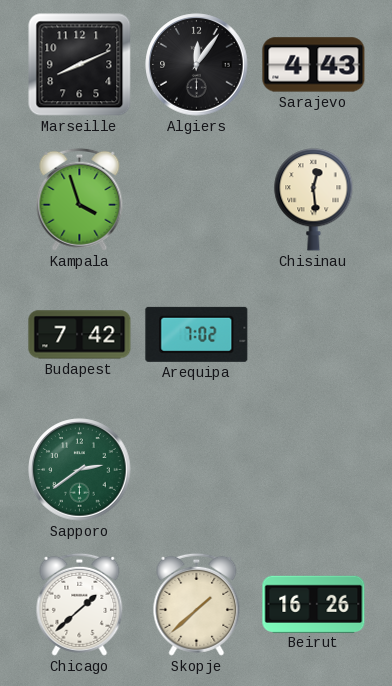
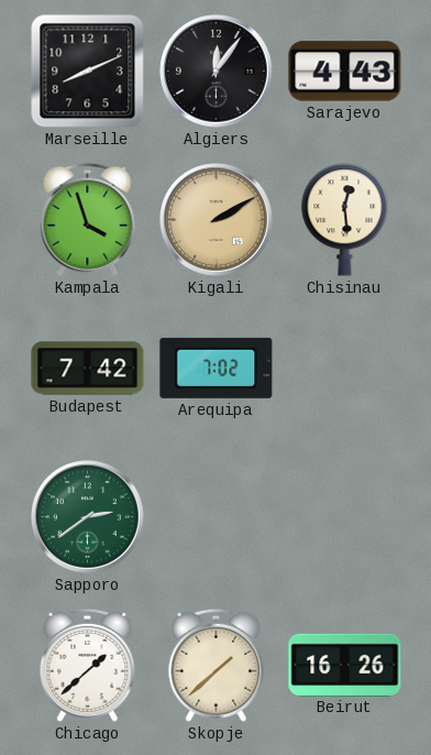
Kigali: none -> 2:10
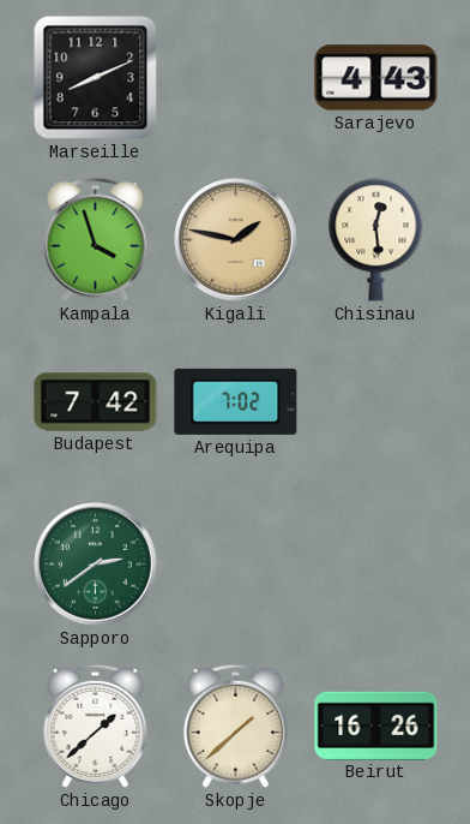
Algiers: 12:06 -> none
Kigali: 2:10 -> 1:47
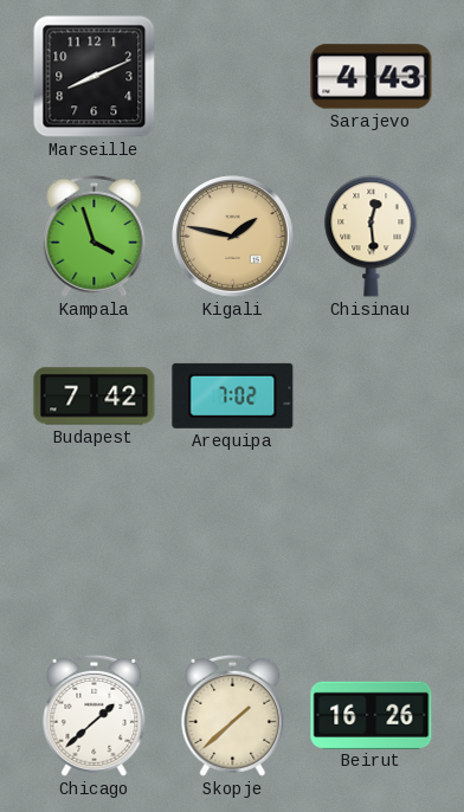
Sapporo: 2:39 -> none
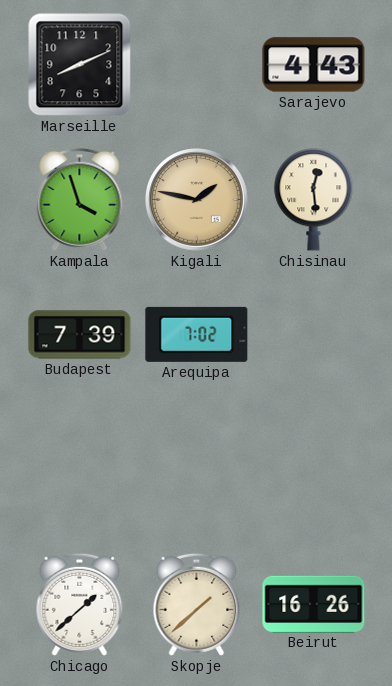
Budapest: 7:42 -> 7:39
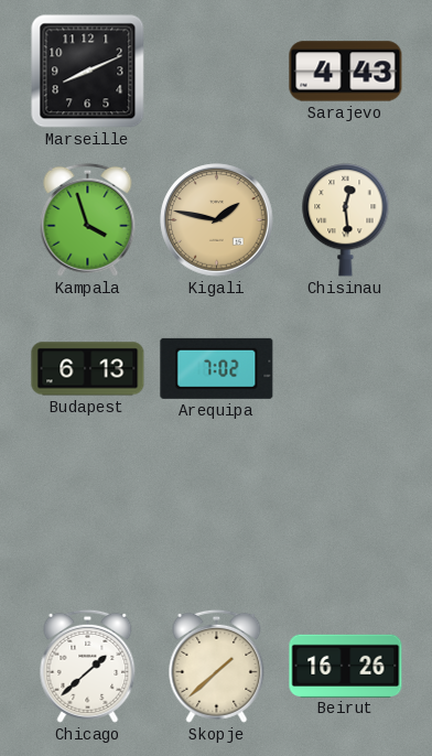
Budapest: 7:39 -> 6:13
